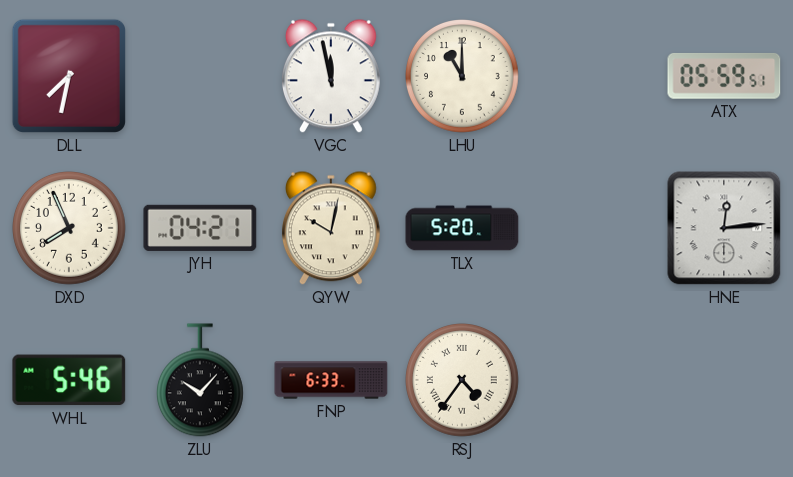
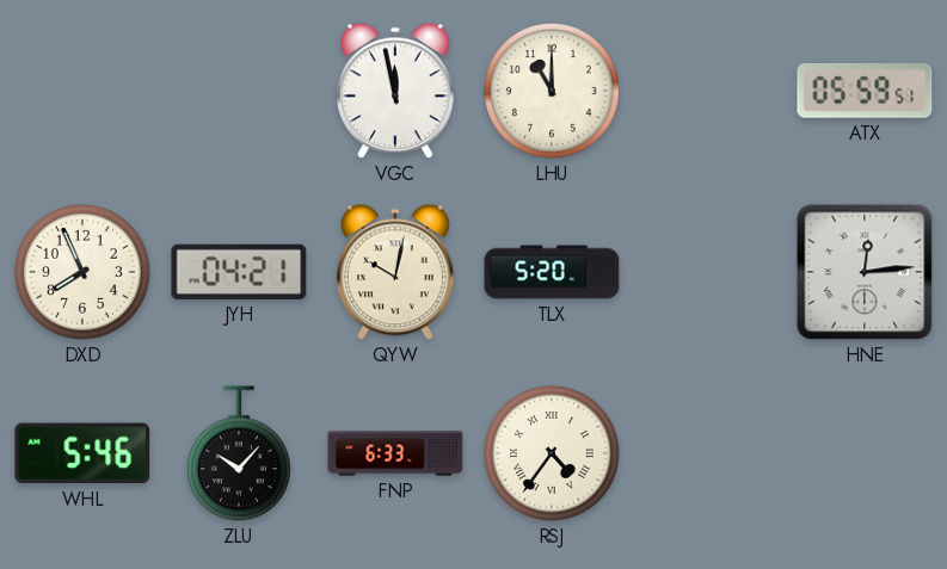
DLL: 7:32 -> none
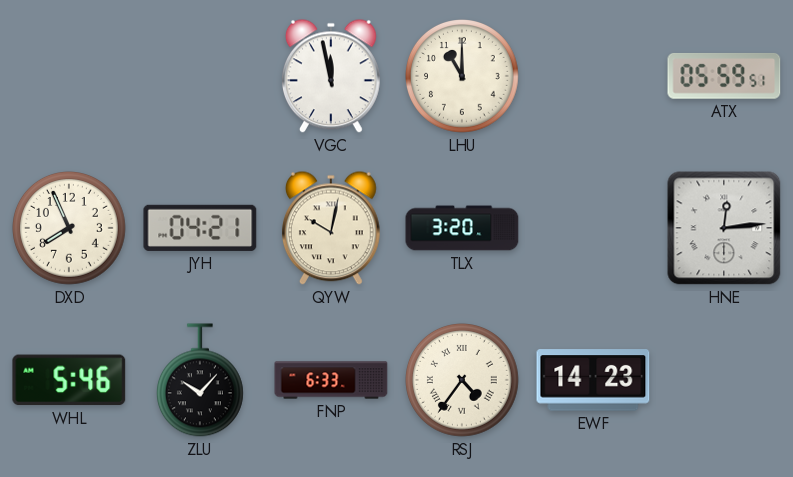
TLX: 5:20 -> 3:20
EWF: none -> 14:23
